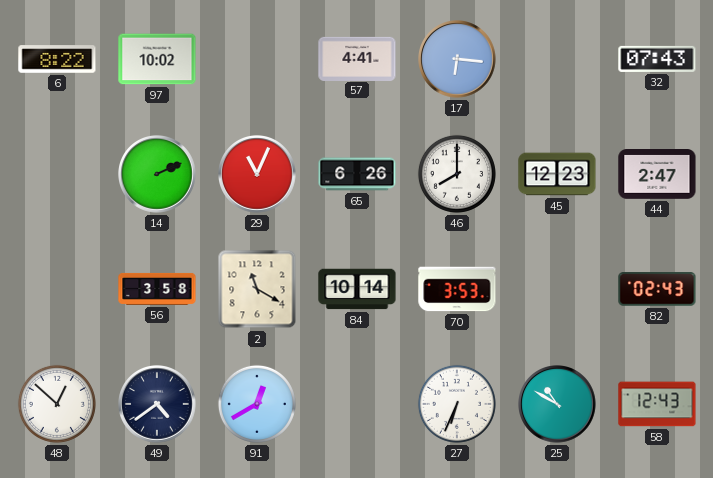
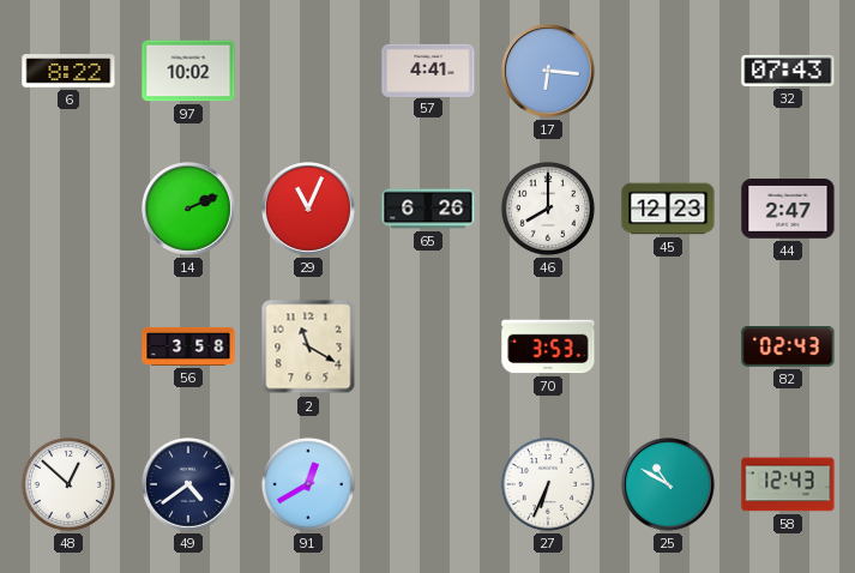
84: 10:14 -> none
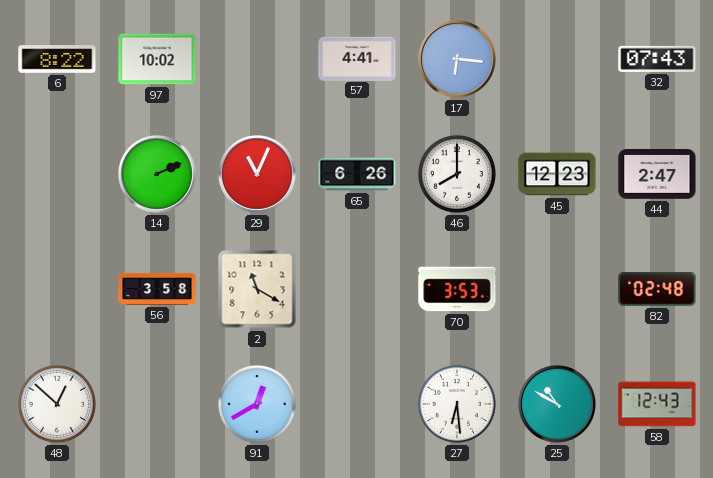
82: 02:43 -> 02:48
49: 4:39 -> none
27: 6:34 -> 6:29
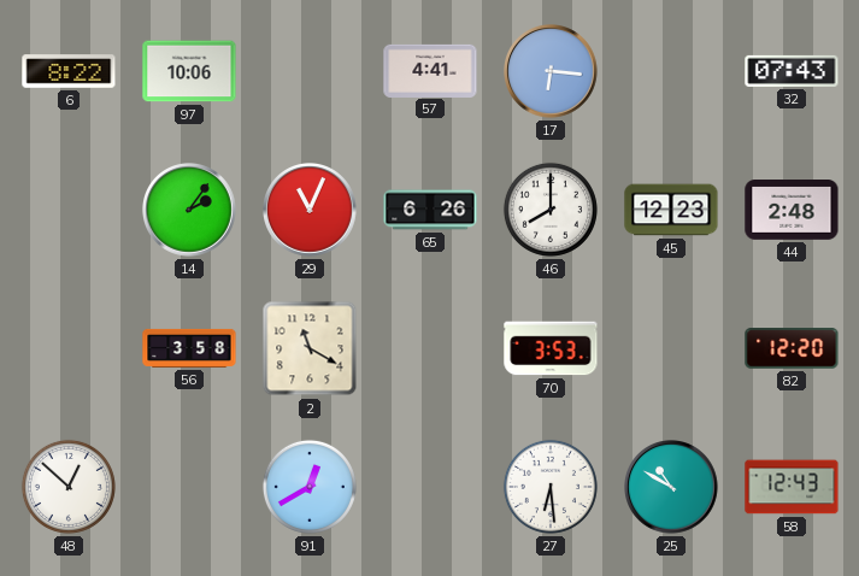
97: 10:02 -> 10:06
14: 2:11 -> 2:06
44: 2:47 -> 2:48
82: 02:48 -> 12:20
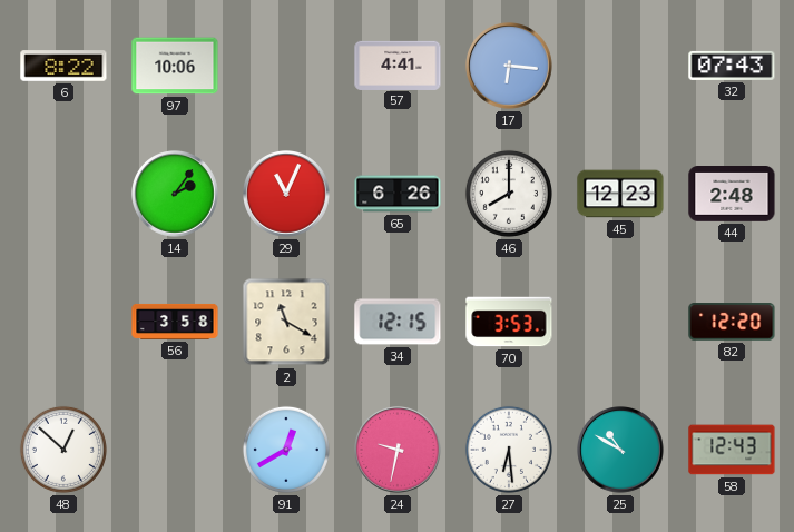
34: none -> 12:15
24: none -> 9:32
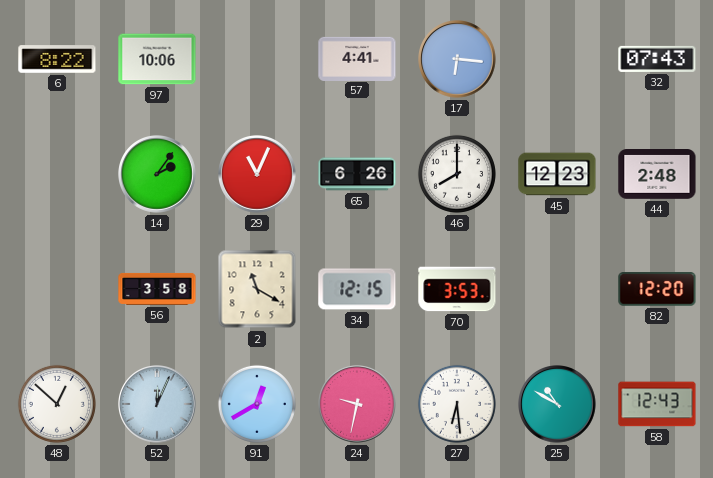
52: none -> 12:04
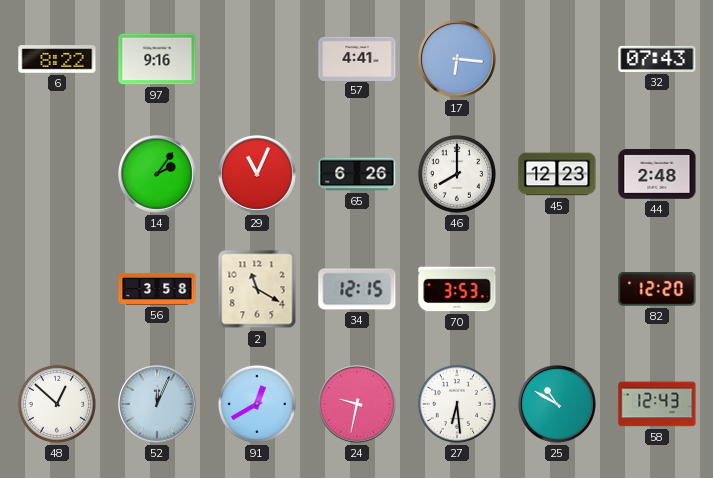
97: 10:06 -> 9:16
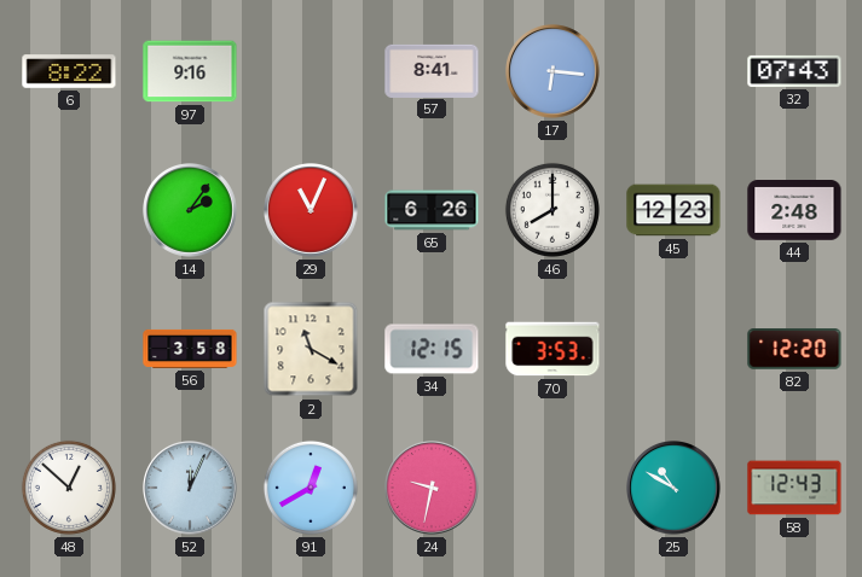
57: 4:41 -> 8:41
27: 6:29 -> none
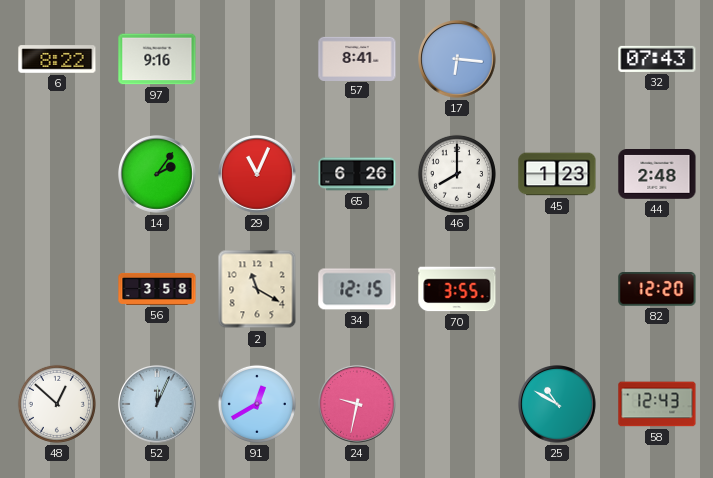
45: 12:23 -> 1:23
70: 3:53 -> 3:55
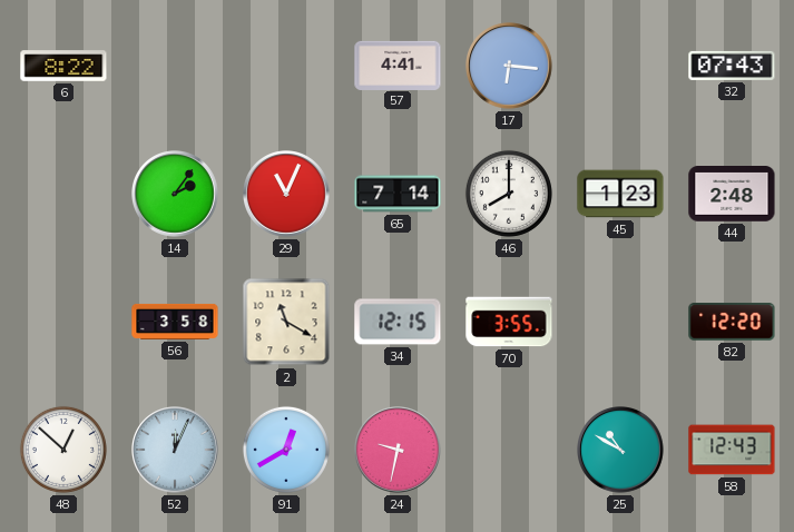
97: 9:16 -> none
57: 8:41 -> 4:41
65: 6:26 -> 7:14
